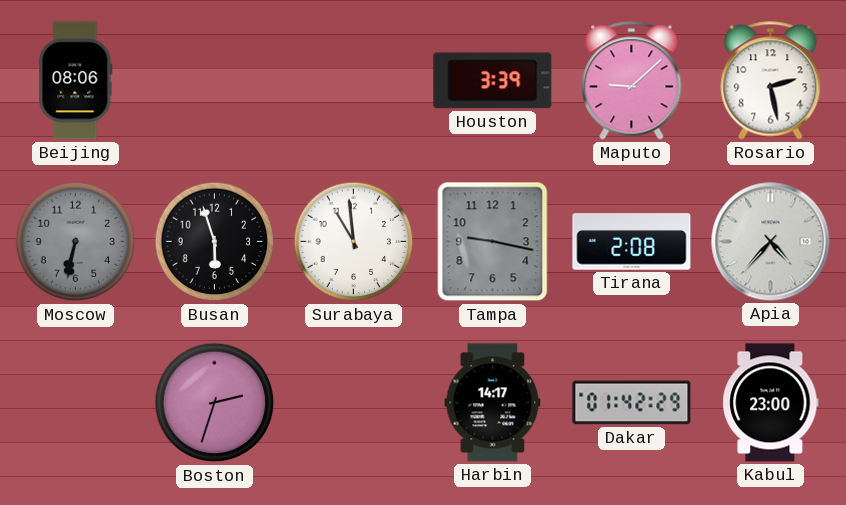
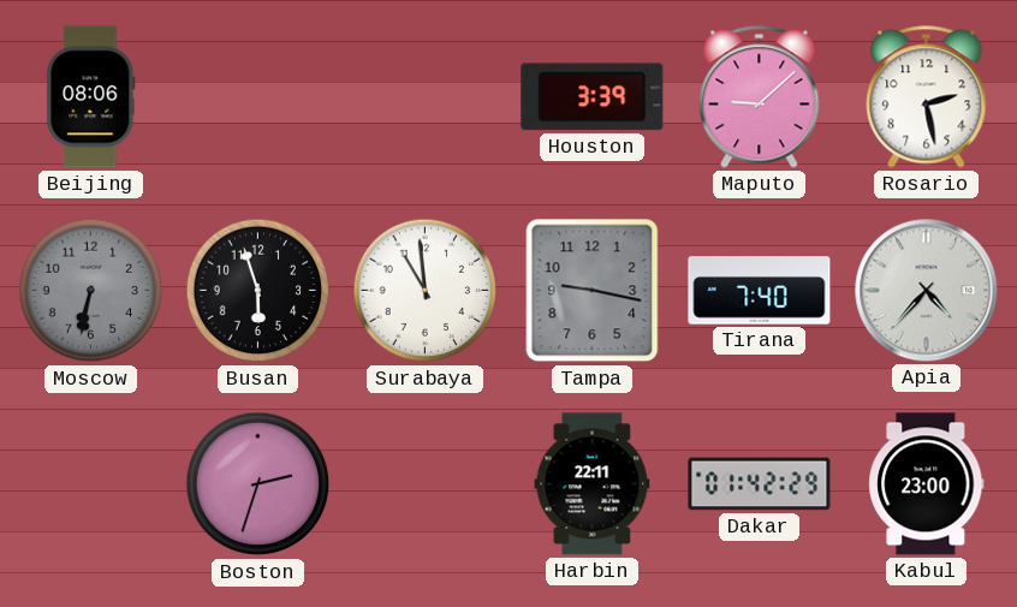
Tirana: 2:08 -> 7:40
Harbin: 14:17 -> 22:11
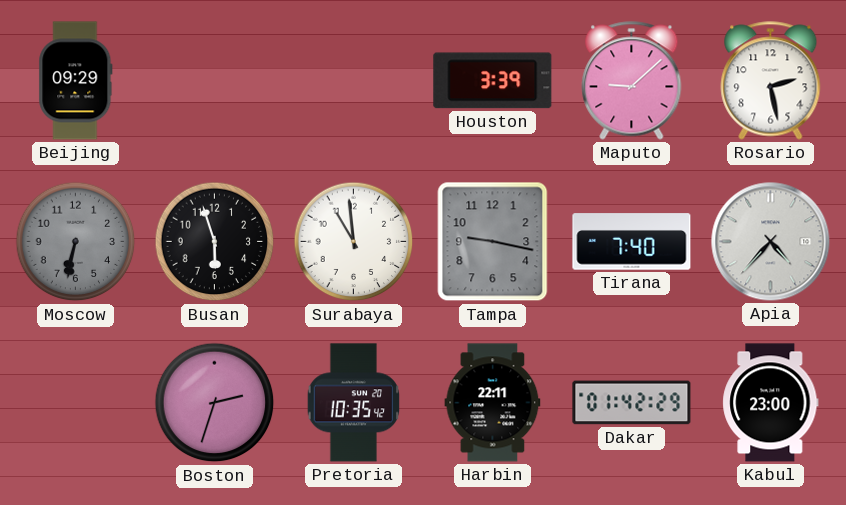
Beijing: 08:06 -> 09:29
Pretoria: none -> 10:35
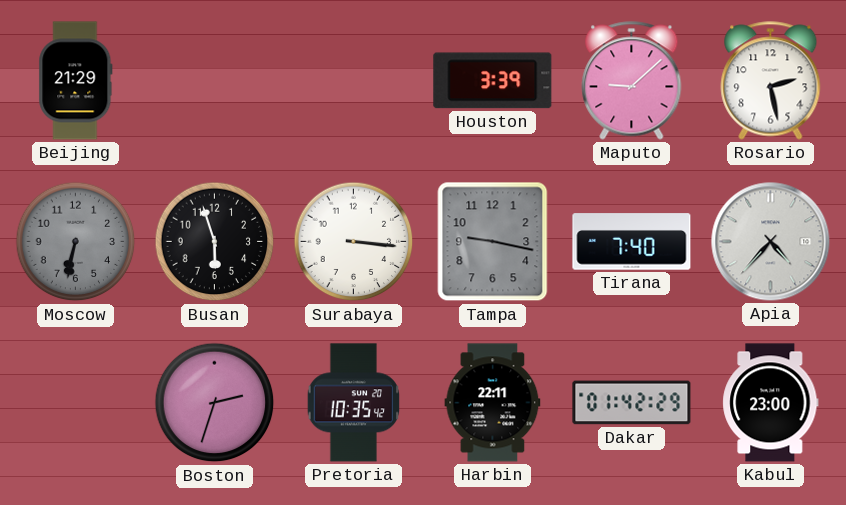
Beijing: 09:29 -> 21:29
Surabaya: 10:59 -> 3:16
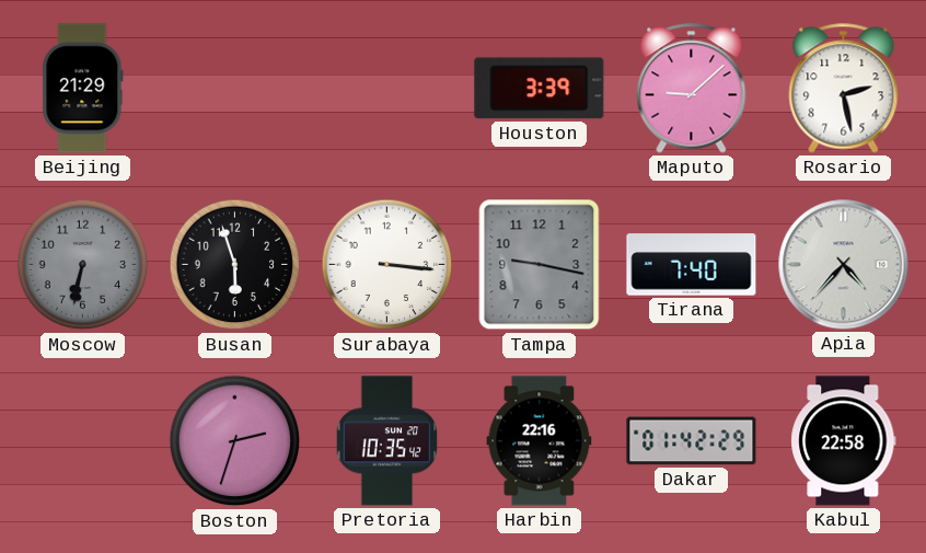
Harbin: 22:11 -> 22:16
Kabul: 23:00 -> 22:58
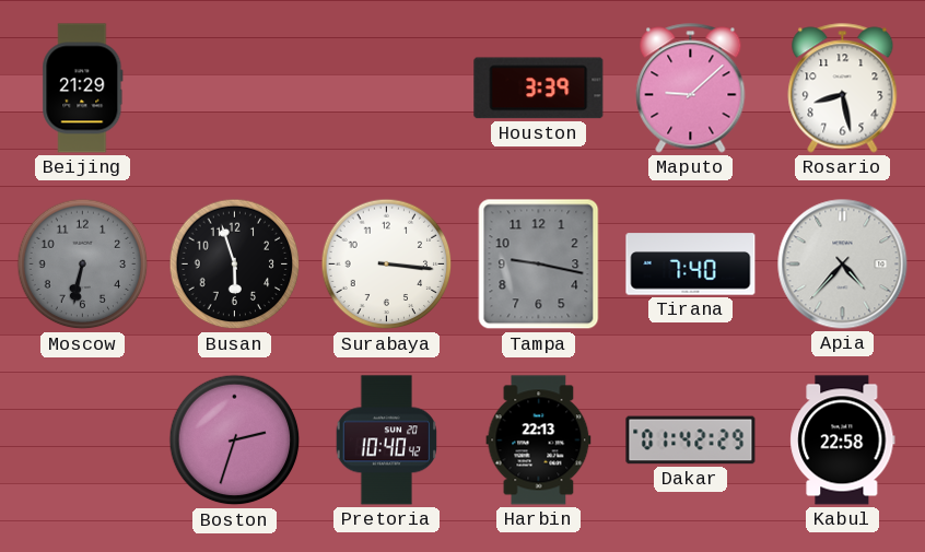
Rosario: 2:28 -> 8:28
Pretoria: 10:35 -> 10:40
Harbin: 22:16 -> 22:13
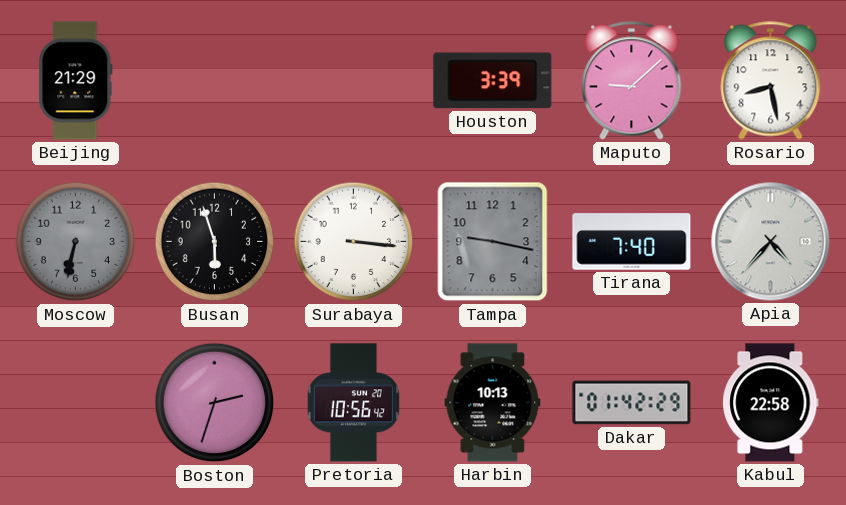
Pretoria: 10:40 -> 10:56
Harbin: 22:13 -> 10:13
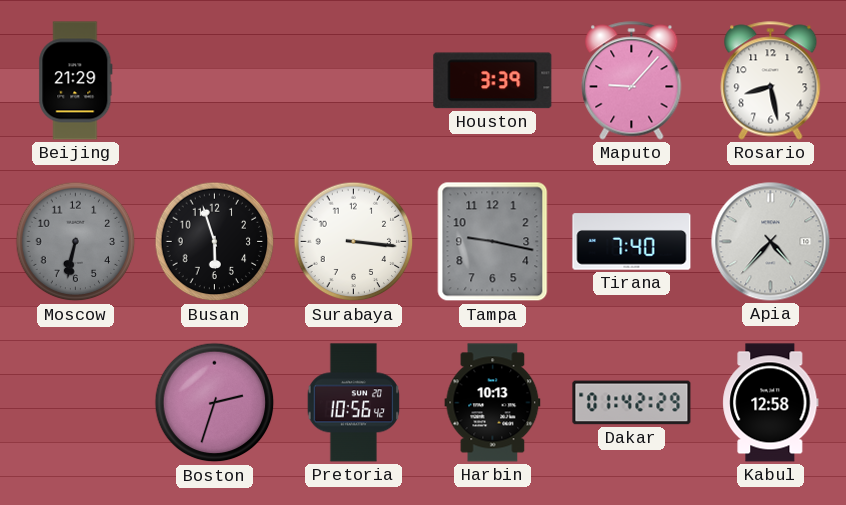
Maputo: 9:08 -> 9:07
Kabul: 22:58 -> 12:58
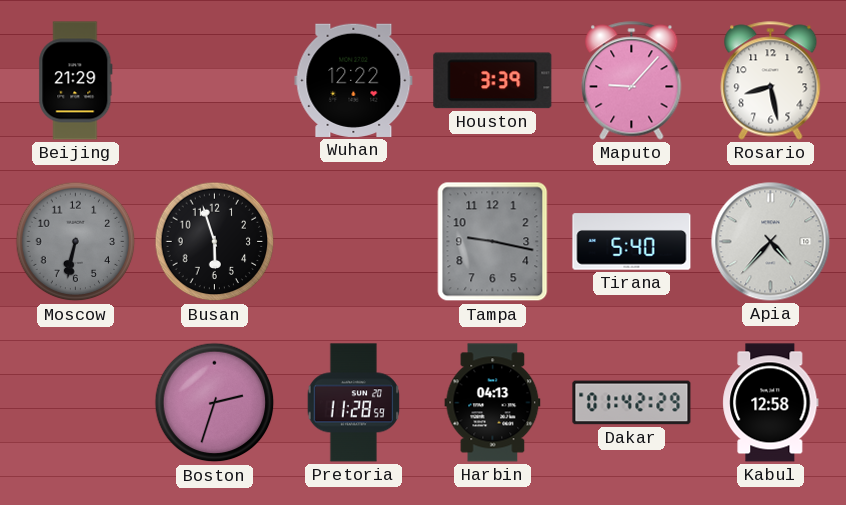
Wuhan: none -> 12:22
Surabaya: 3:16 -> none
Tirana: 7:40 -> 5:40
Pretoria: 10:56 -> 11:28
Harbin: 10:13 -> 04:13
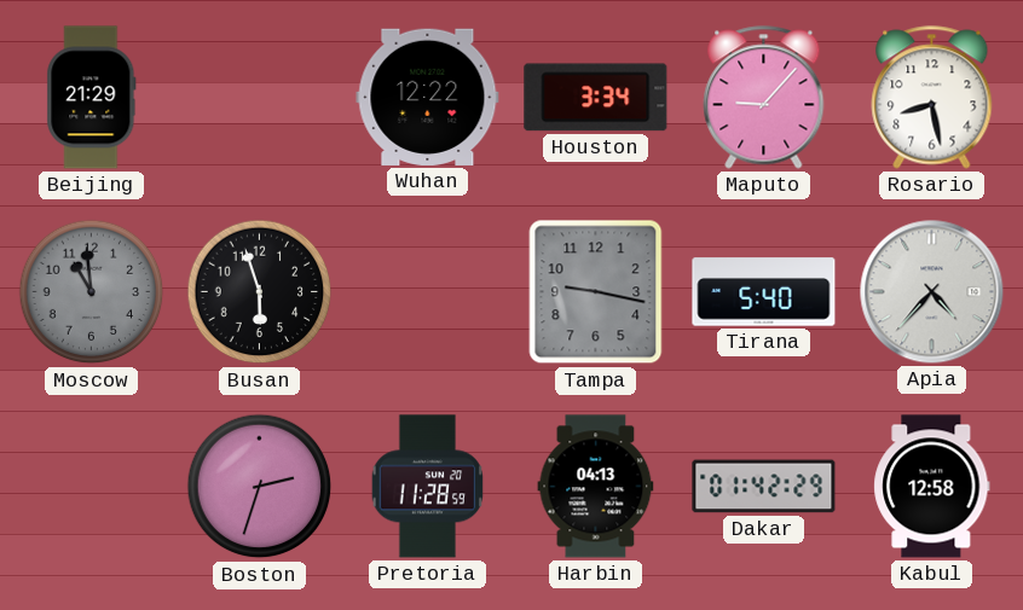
Houston: 3:39 -> 3:34
Moscow: 6:32 -> 10:59
